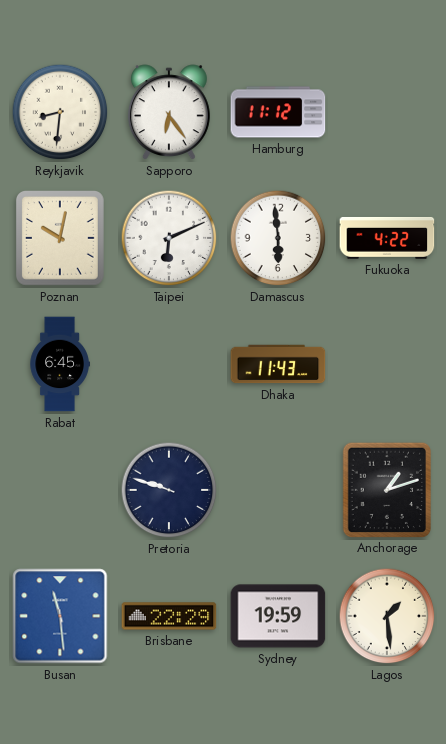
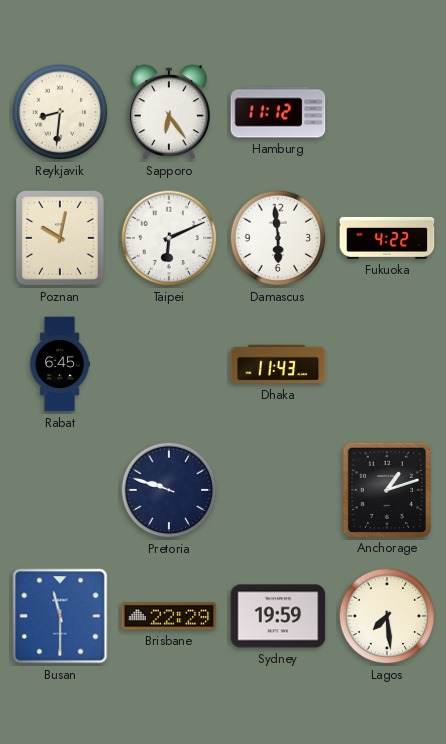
Busan: 11:29 -> 11:30
Lagos: 1:29 -> 7:29
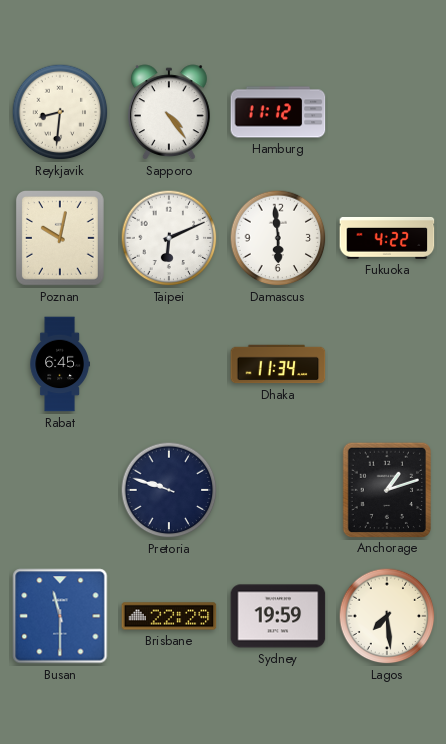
Sapporo: 6:24 -> 4:24
Dhaka: 11:43 -> 11:34
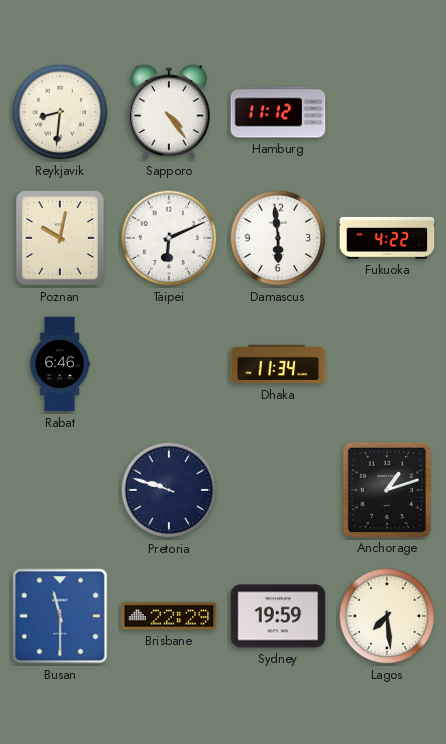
Rabat: 6:45 -> 6:46
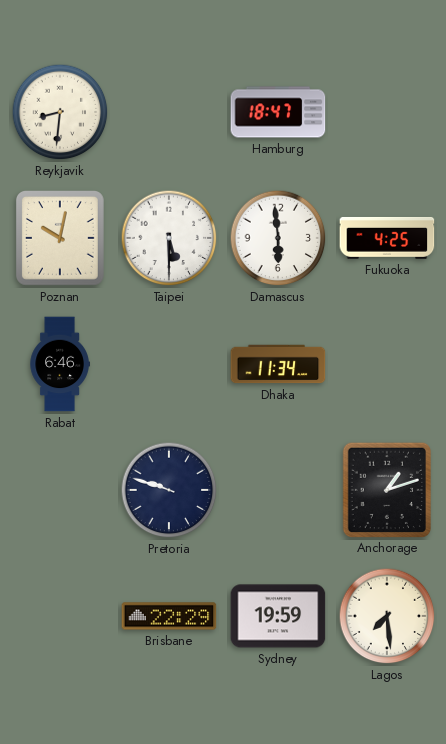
Sapporo: 4:24 -> none
Hamburg: 11:12 -> 18:47
Taipei: 6:11 -> 5:30
Fukuoka: 4:22 -> 4:25
Busan: 11:30 -> none
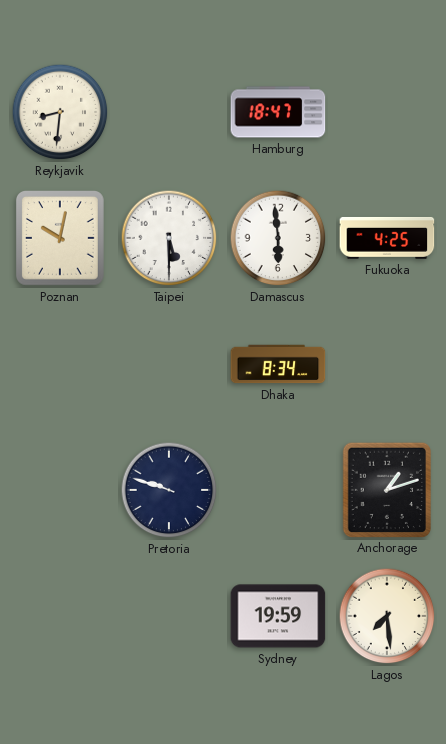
Rabat: 6:46 -> none
Dhaka: 11:34 -> 8:34
Brisbane: 22:29 -> none
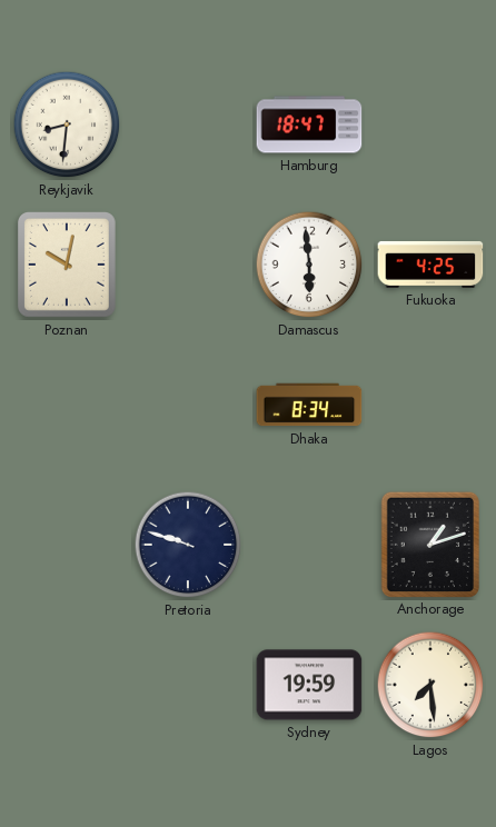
Taipei: 5:30 -> none
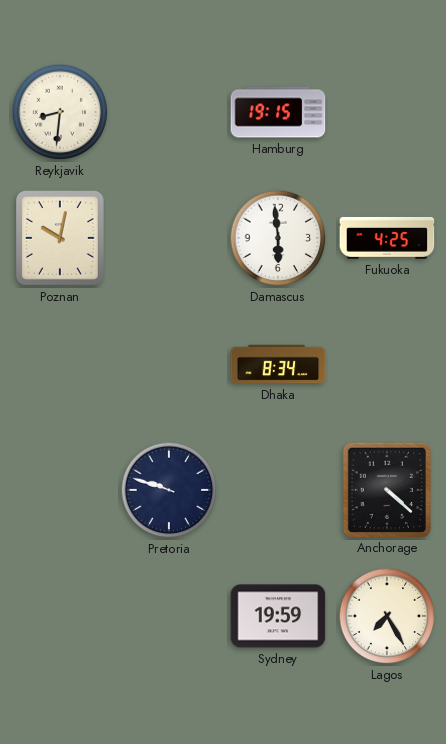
Hamburg: 18:47 -> 19:15
Anchorage: 1:12 -> 4:22
Lagos: 7:29 -> 7:25
